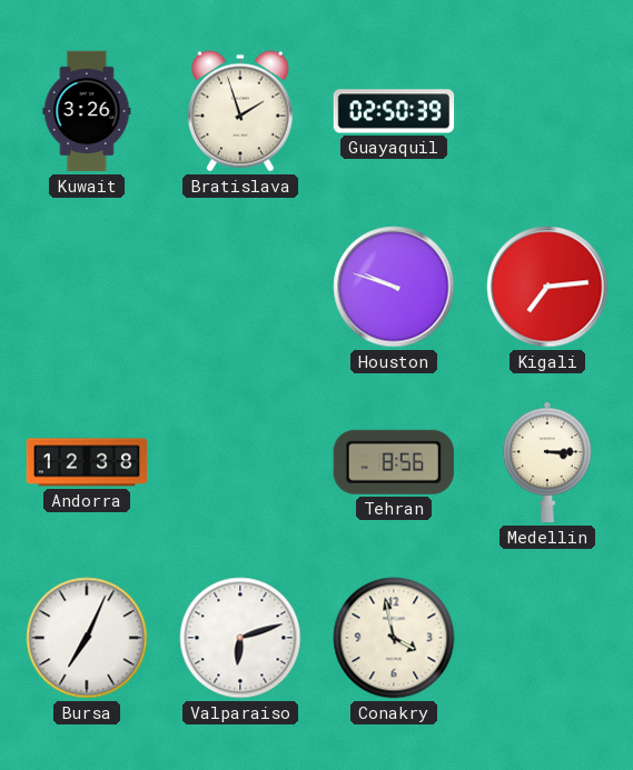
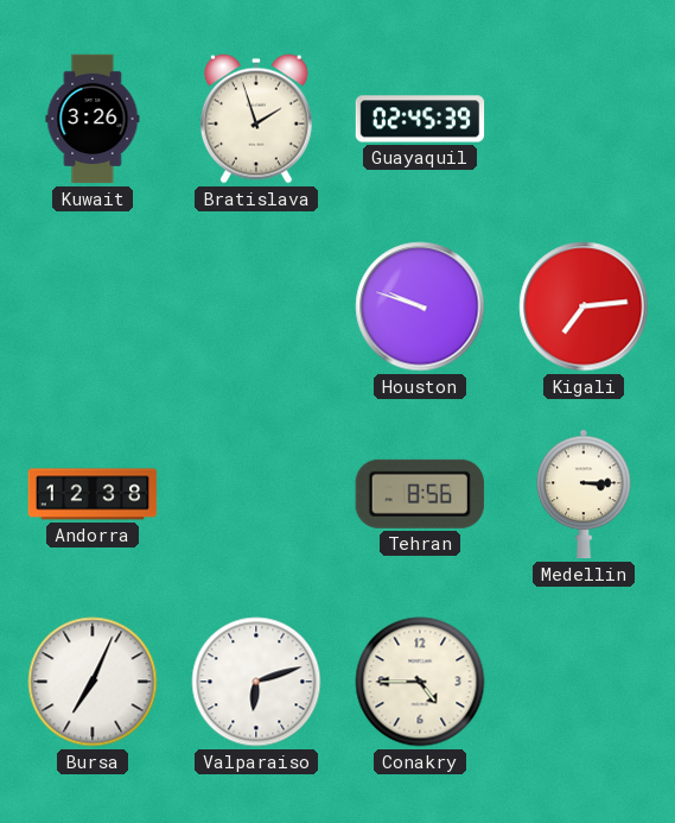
Guayaquil: 02:50 -> 02:45
Conakry: 3:58 -> 4:45
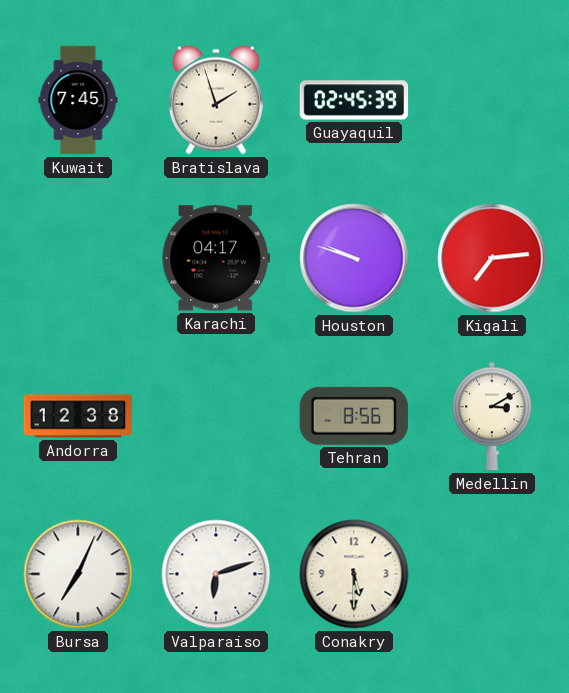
Kuwait: 3:26 -> 7:45
Karachi: none -> 04:17
Medellin: 3:15 -> 3:10
Conakry: 4:45 -> 5:30
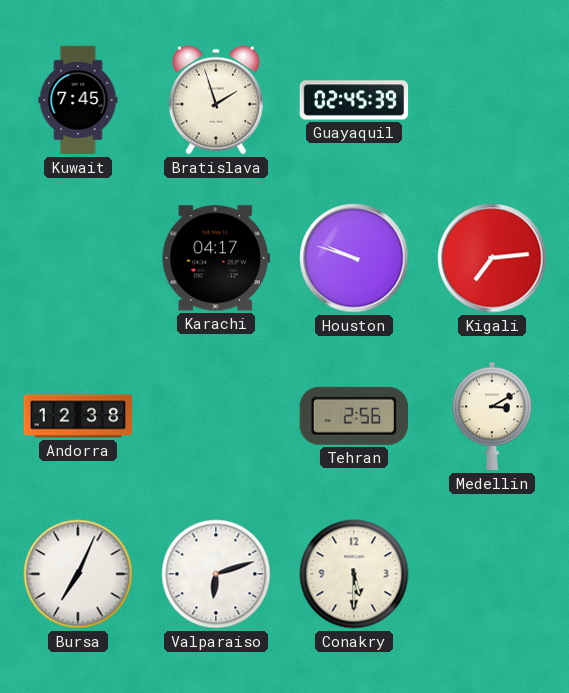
Tehran: 8:56 -> 2:56
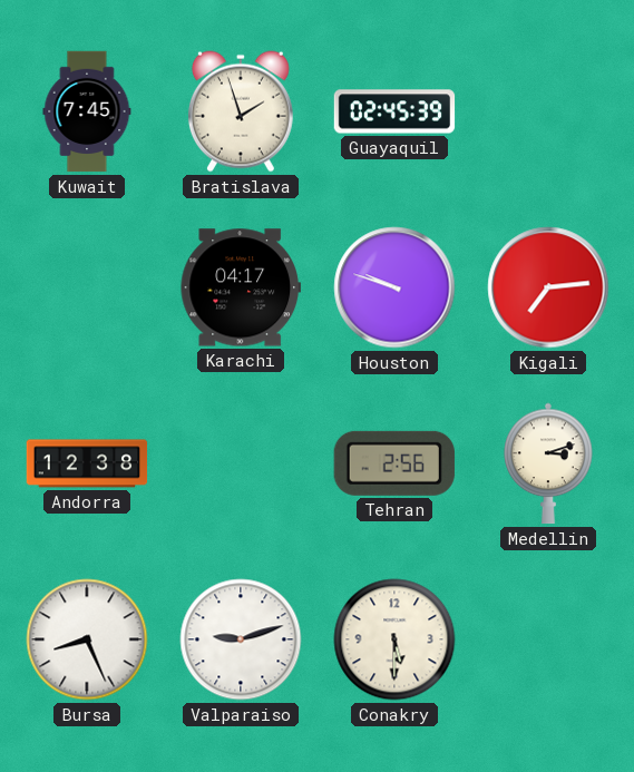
Medellin: 3:10 -> 3:12
Bursa: 7:04 -> 8:26
Valparaiso: 6:12 -> 9:12
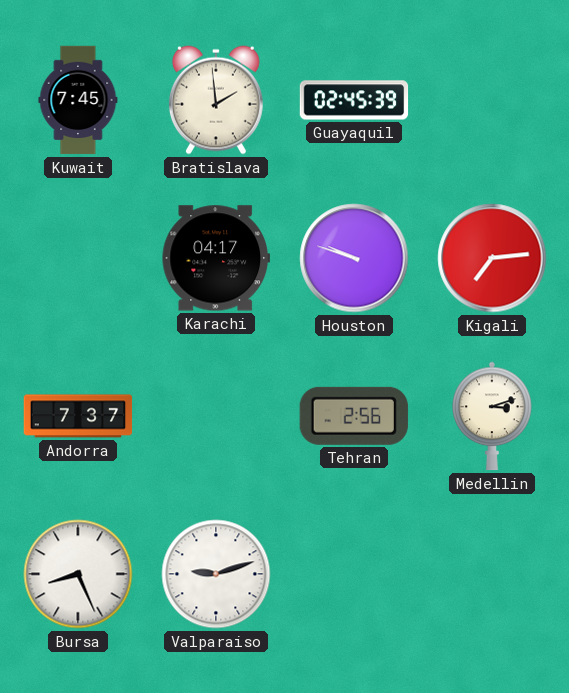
Bratislava: 1:57 -> 1:59
Andorra: 12:38 -> 7:37
Conakry: 5:30 -> none
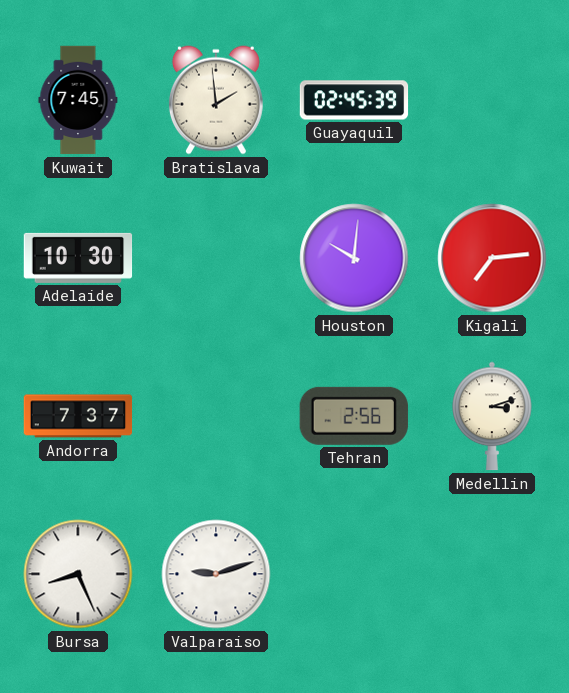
Adelaide: none -> 10:30
Karachi: 04:17 -> none
Houston: 9:48 -> 10:01
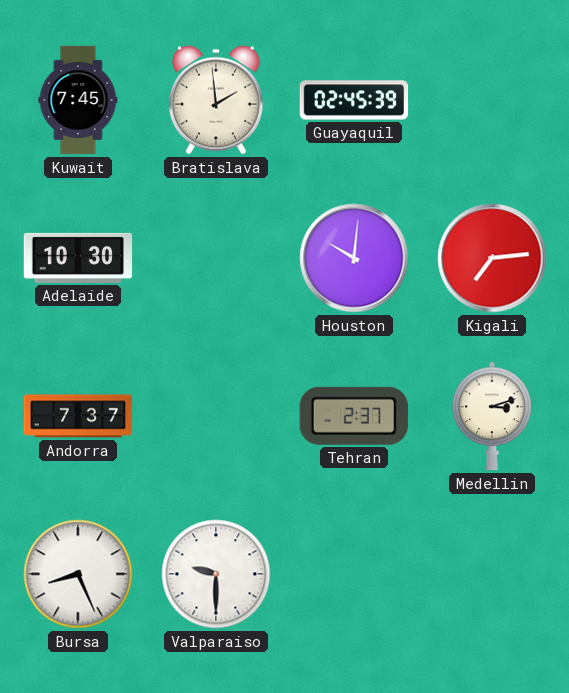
Tehran: 2:56 -> 2:37
Valparaiso: 9:12 -> 9:30
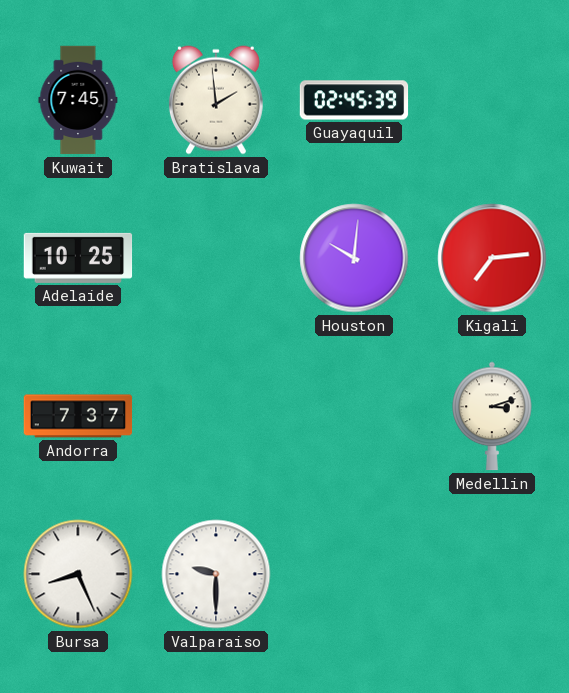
Adelaide: 10:30 -> 10:25
Tehran: 2:37 -> none
